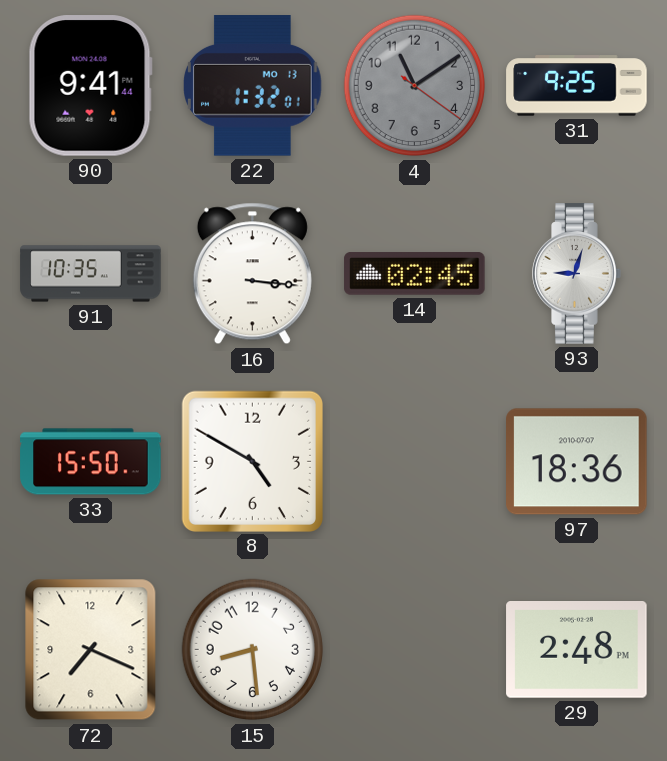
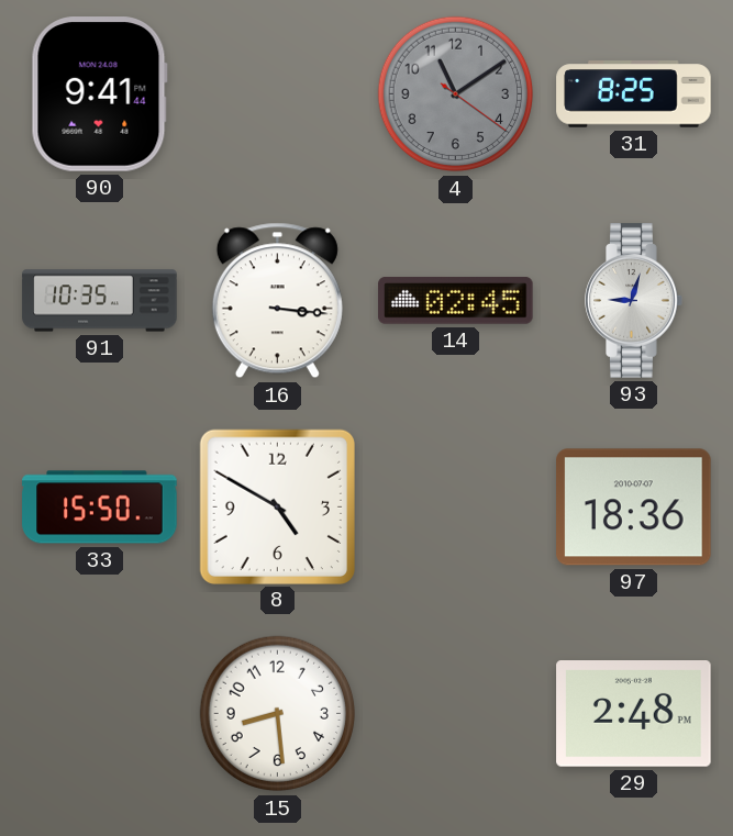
22: 1:32 -> none
31: 9:25 -> 8:25
72: 7:19 -> none
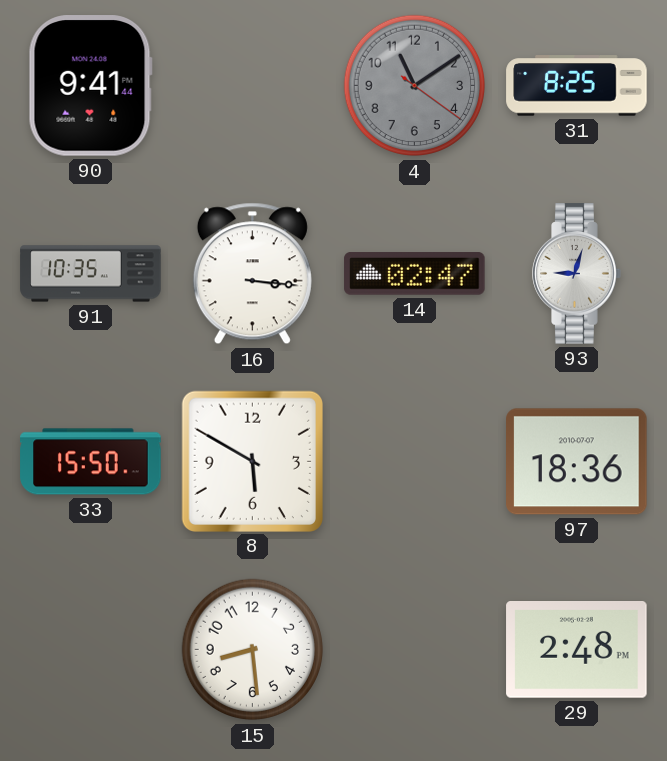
14: 02:45 -> 02:47
8: 4:50 -> 5:50
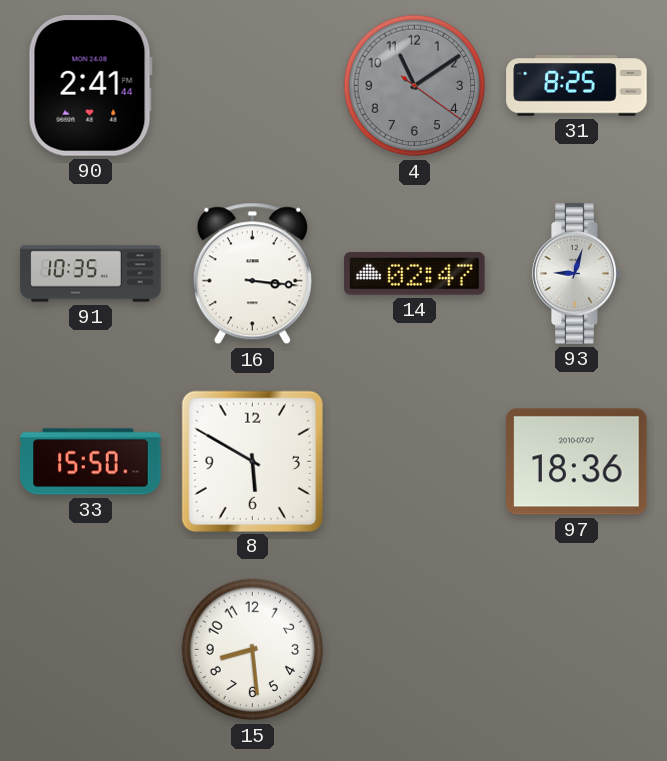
90: 9:41 -> 2:41
29: 2:48 -> none
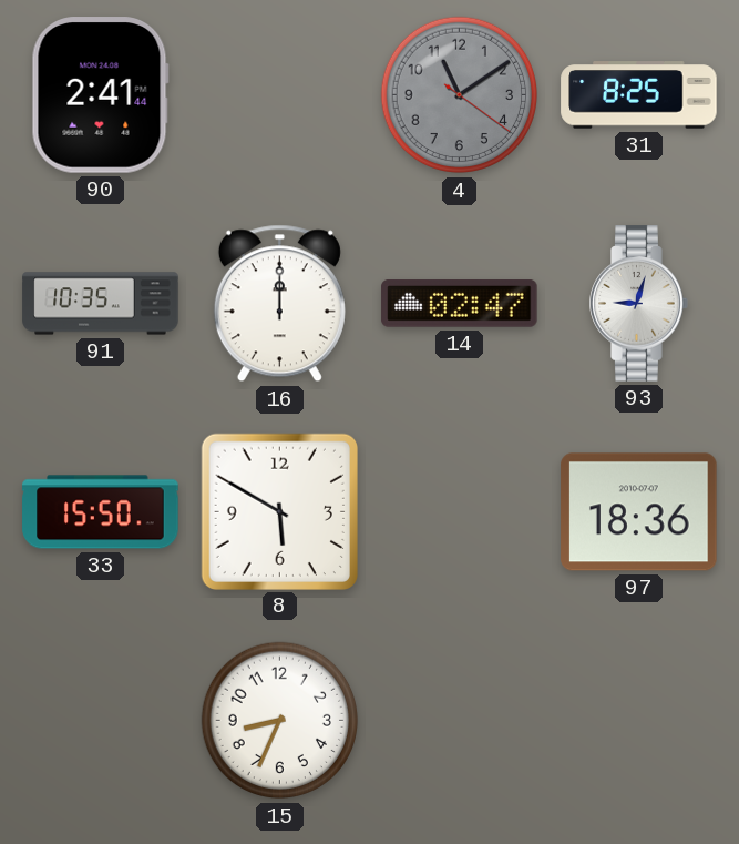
16: 3:16 -> 12:00
15: 8:29 -> 8:34
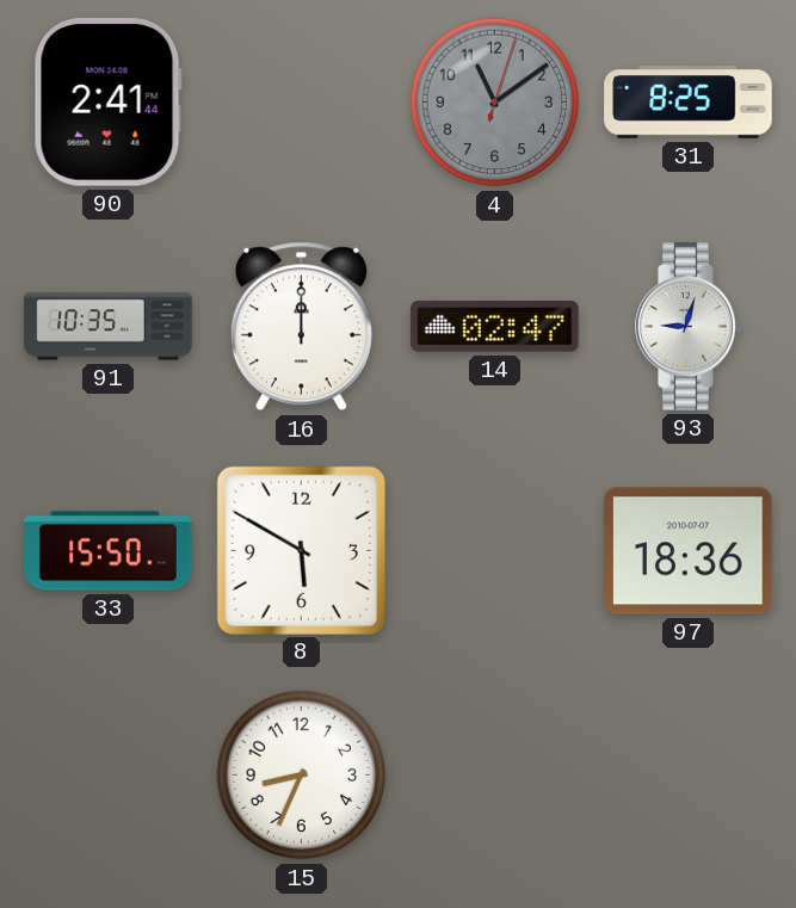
4: 11:09:21 -> 11:09:03
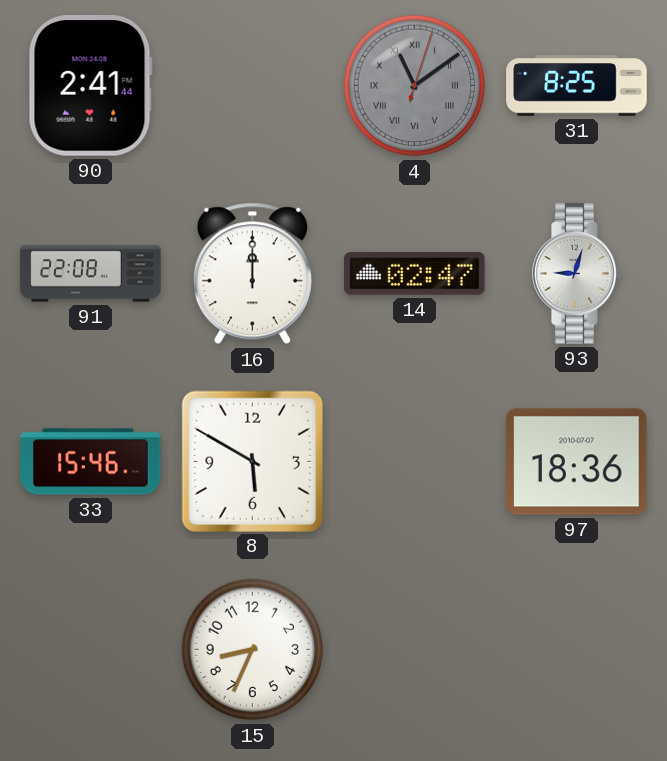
4 numerals: Arabic -> Roman
91: 10:35 -> 22:08
33: 15:50 -> 15:46
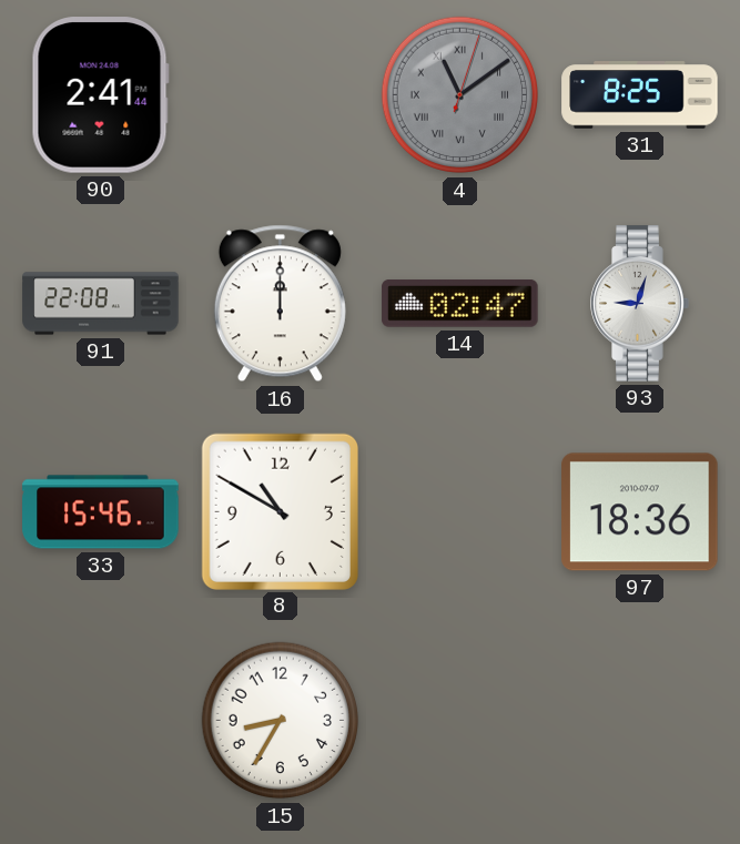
8: 5:50 -> 10:50
15: 8:34 -> 8:35
